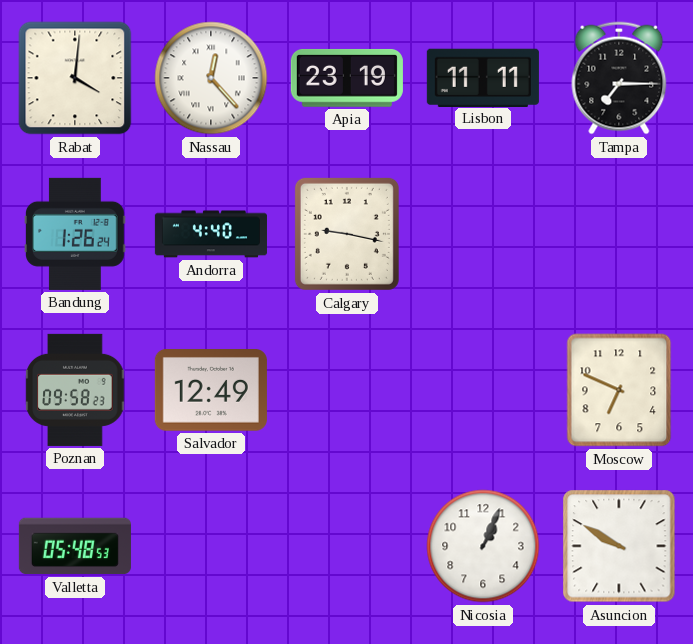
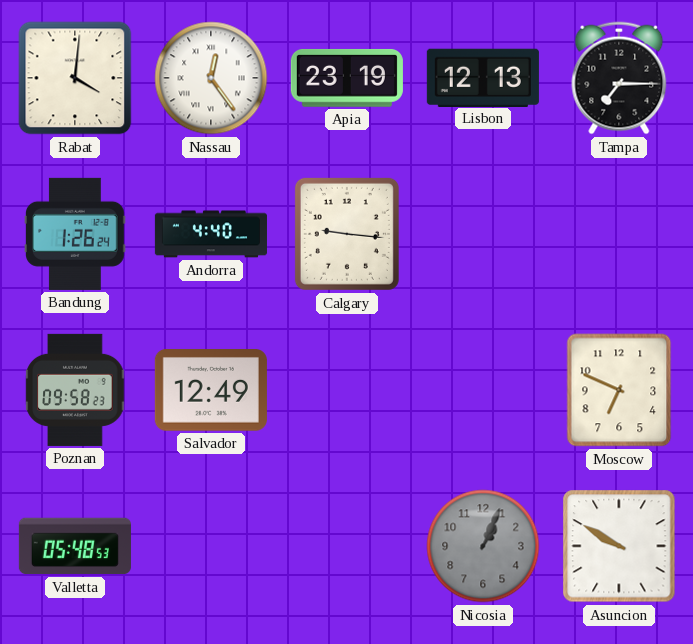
Nassau: 12:23 -> 12:24
Lisbon: 11:11 -> 12:13
Calgary: 9:17 -> 9:16
Nicosia dial: white -> grey
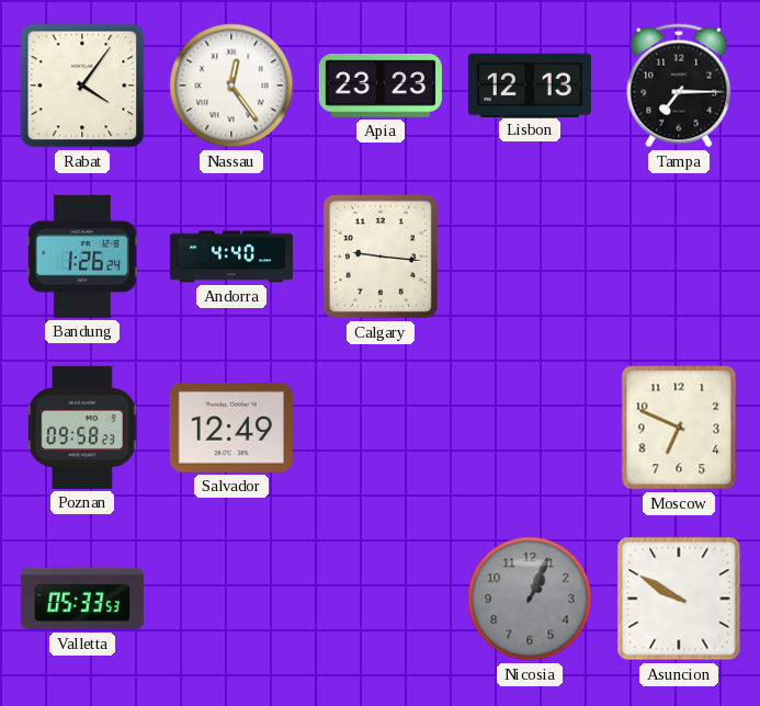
Rabat: 4:01 -> 4:06
Apia: 23:19 -> 23:23
Valletta: 05:48 -> 05:33
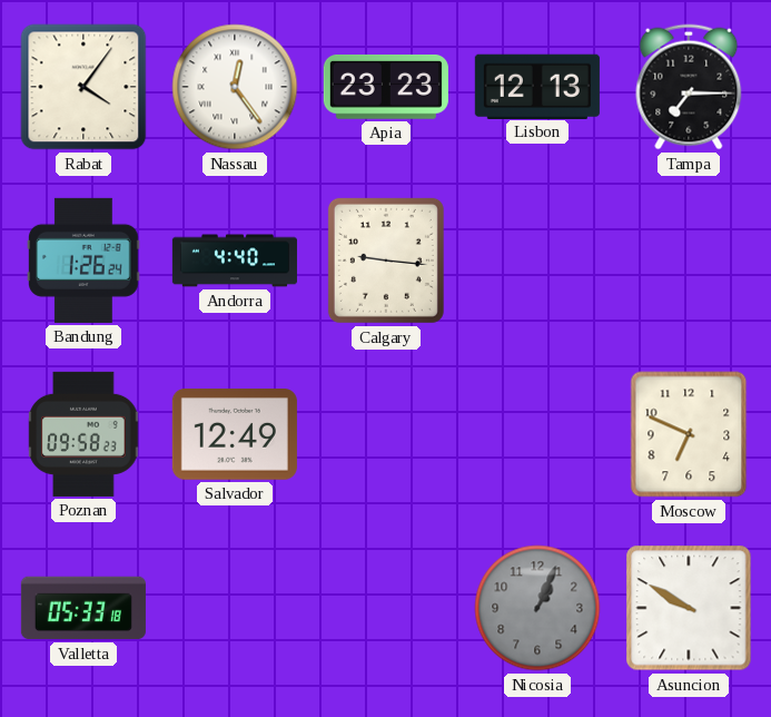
Valletta: 05:33:53 -> 05:33:18
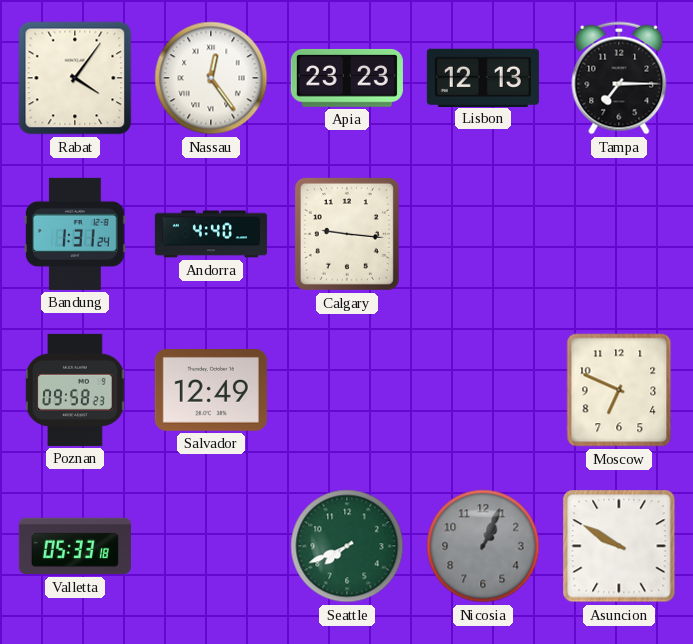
Bandung: 1:26 -> 1:31
Seattle: none -> 7:41
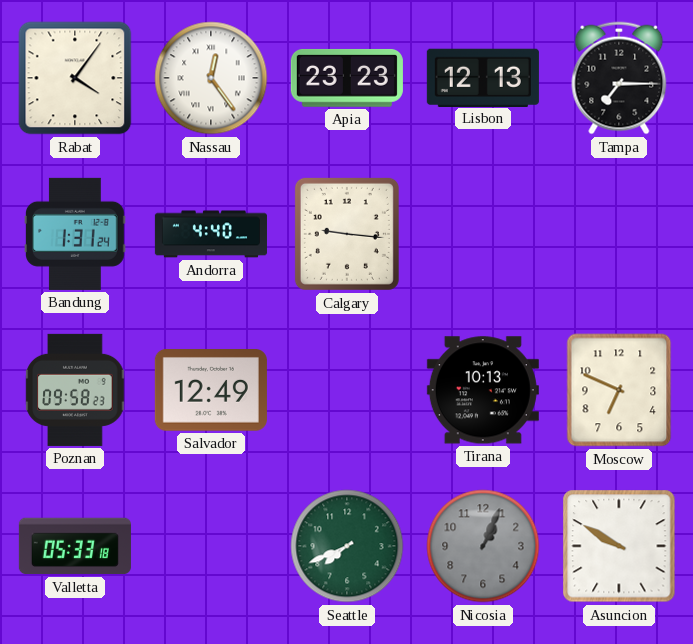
Tirana: none -> 10:13
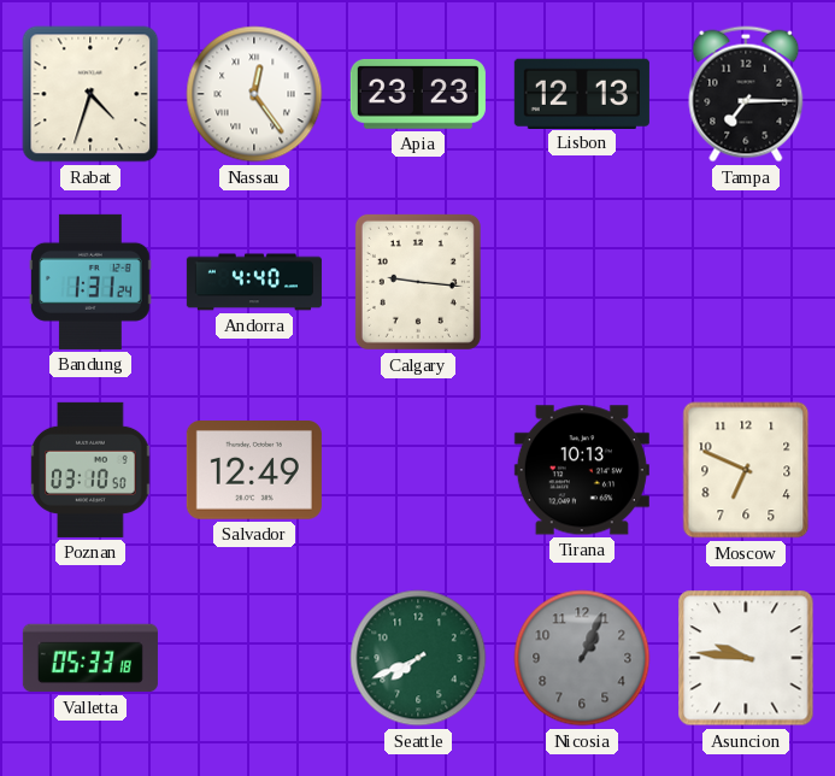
Rabat: 4:06 -> 4:33
Poznan: 09:58 -> 03:10
Asuncion: 9:50 -> 9:46
